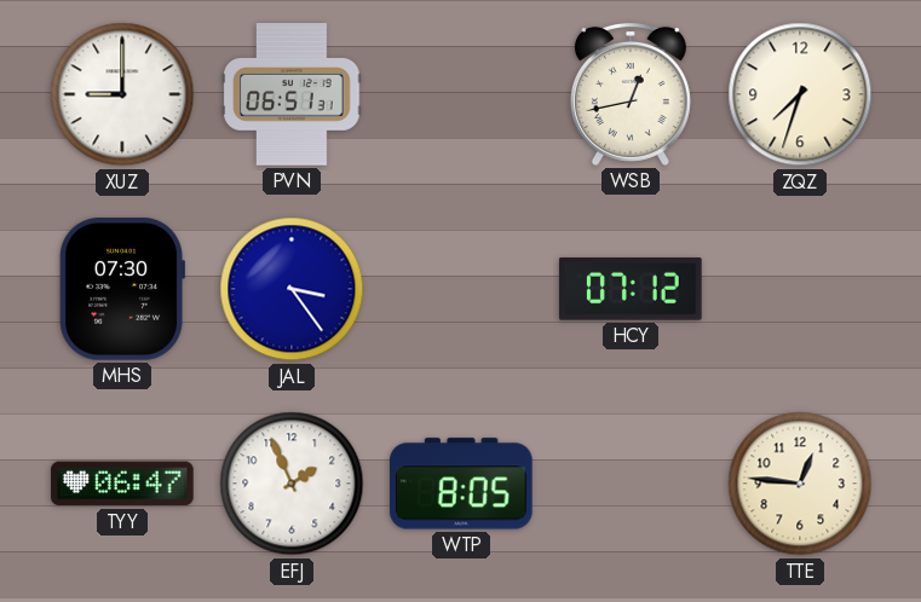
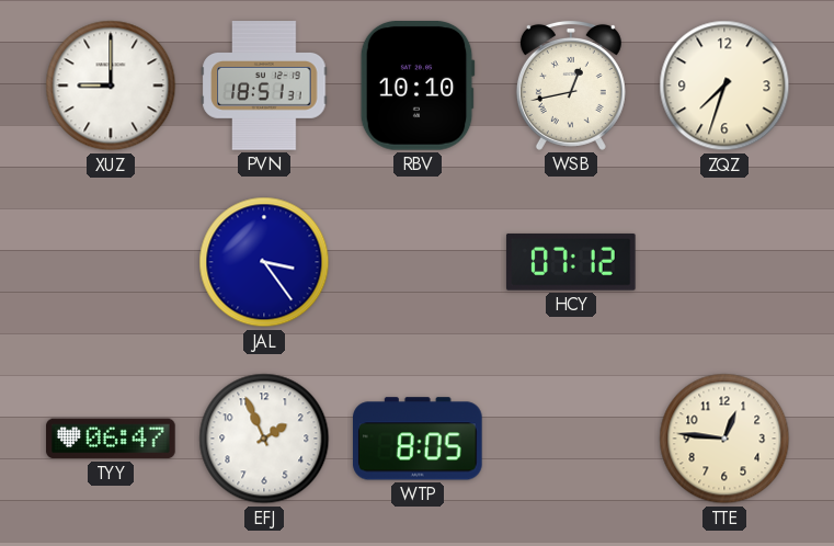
PVN: 06:51 -> 18:51
RBV: none -> 10:10
MHS: 07:30 -> none
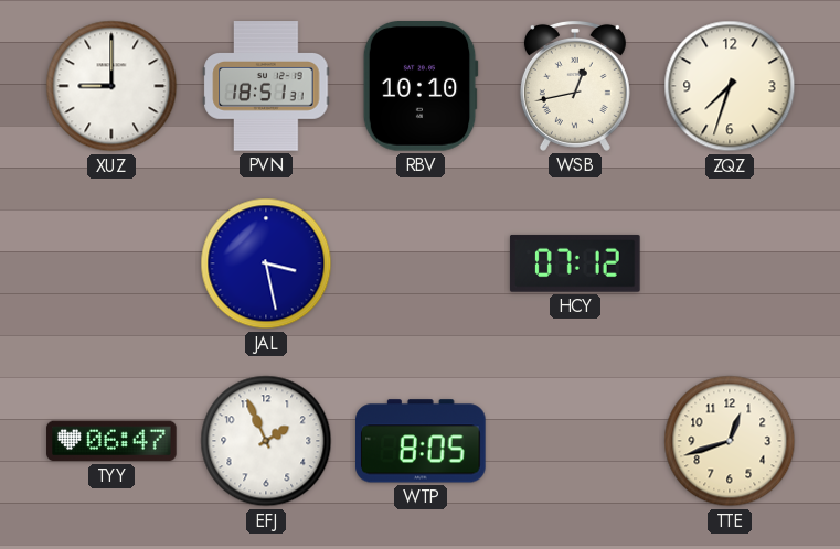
JAL: 3:24 -> 3:28
TTE: 12:46 -> 12:42
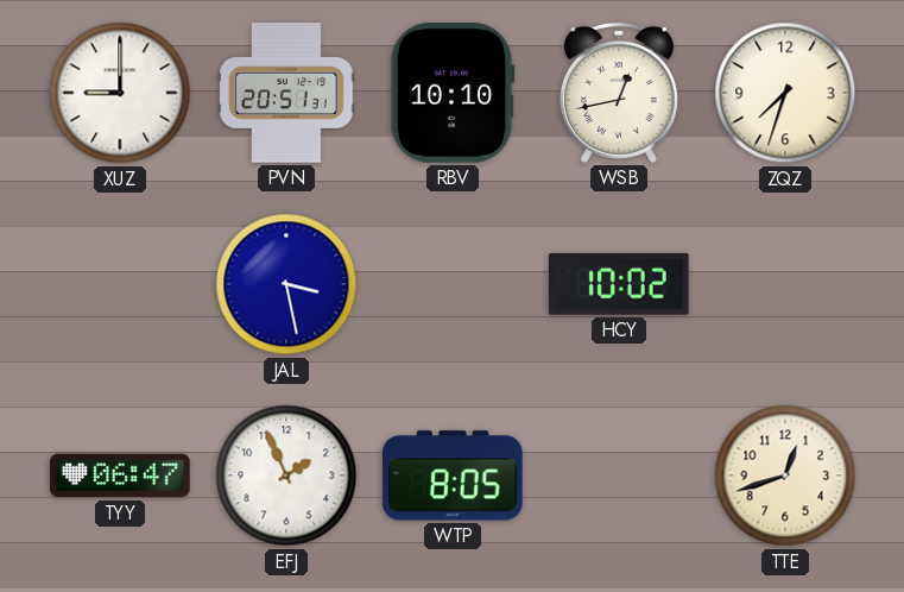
PVN: 18:51 -> 20:51
HCY: 07:12 -> 10:02
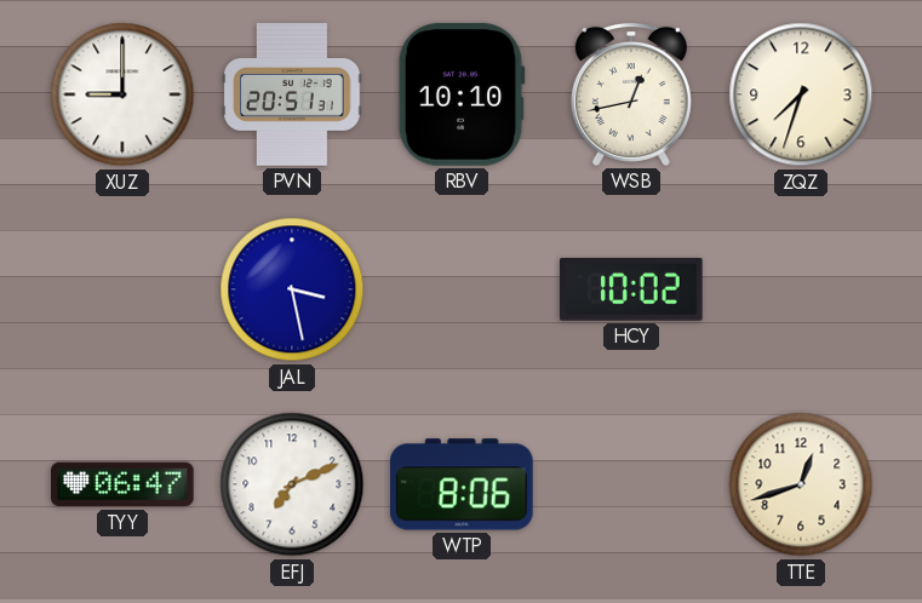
EFJ: 1:56 -> 7:11
WTP: 8:05 -> 8:06
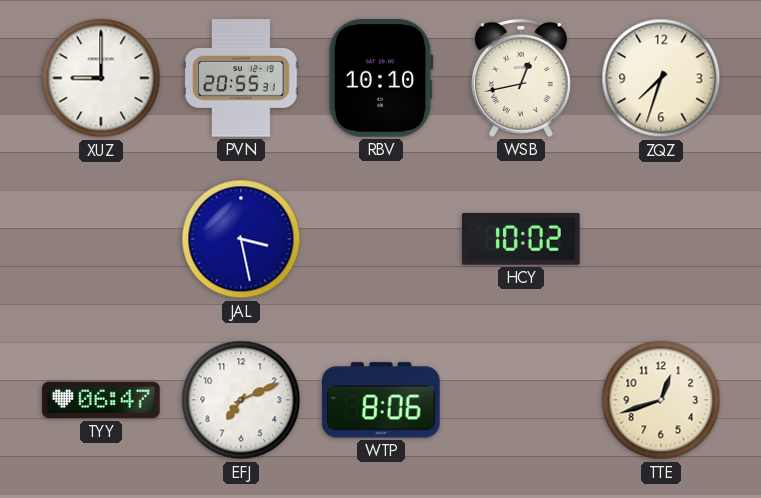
PVN: 20:51 -> 20:55
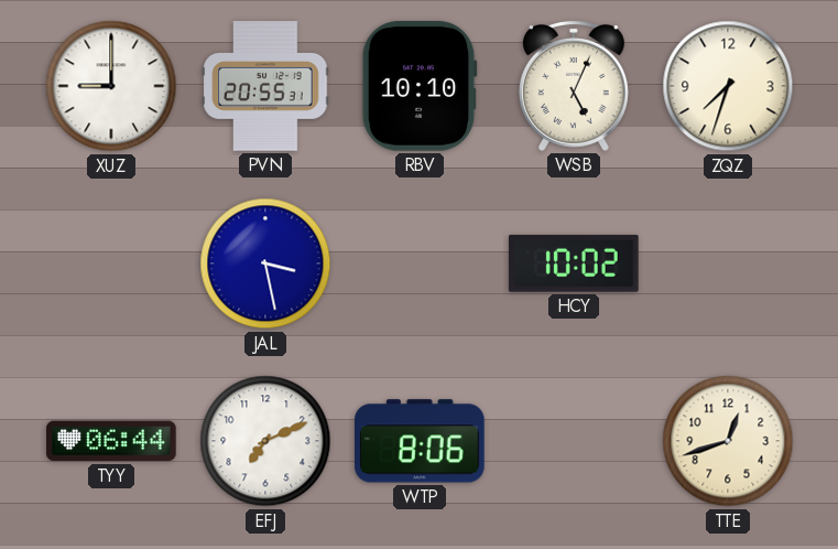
WSB: 12:43 -> 5:04
TYY: 06:47 -> 06:44
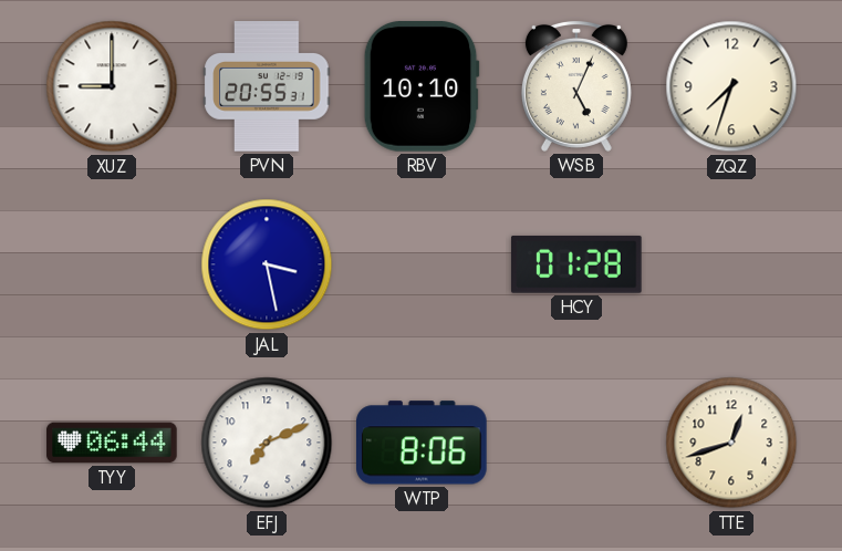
HCY: 10:02 -> 01:28
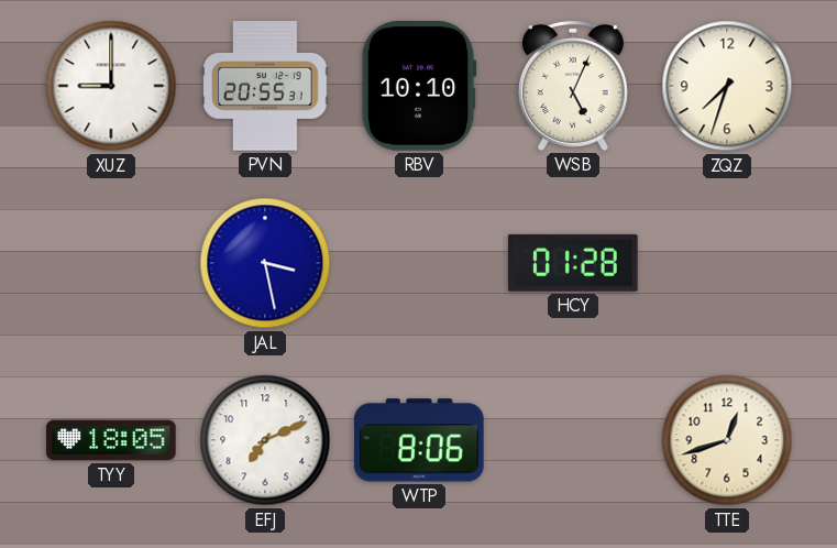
TYY: 06:44 -> 18:05
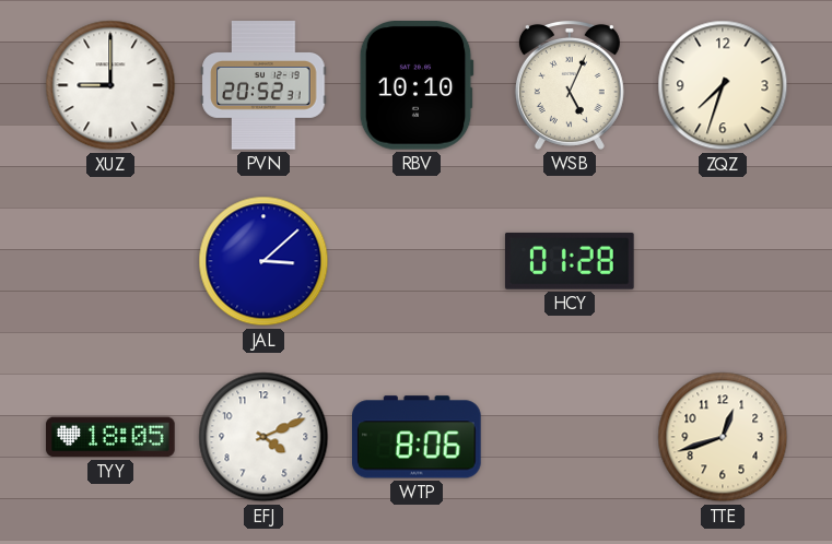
PVN: 20:55 -> 20:52
JAL: 3:28 -> 3:08
EFJ: 7:11 -> 4:11
